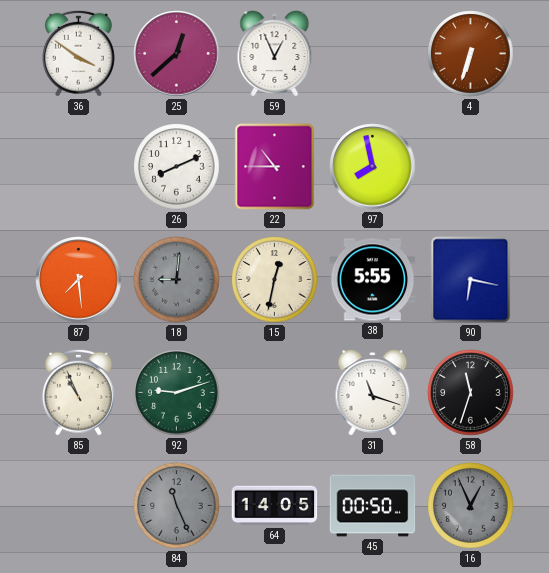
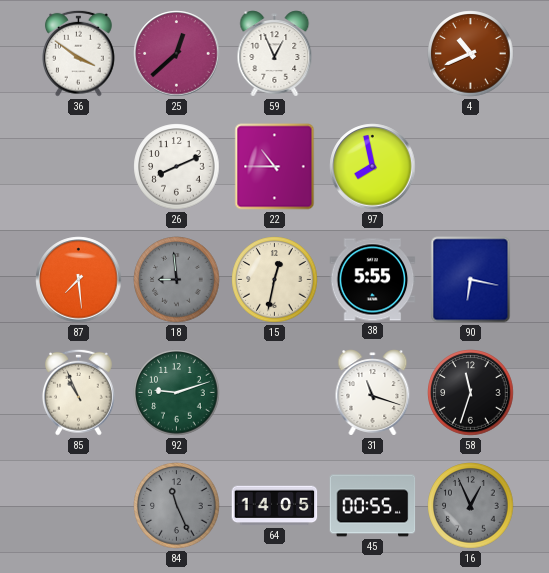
4: 6:33 -> 10:41
18: 9:01 -> 8:59
45: 00:50 -> 00:55
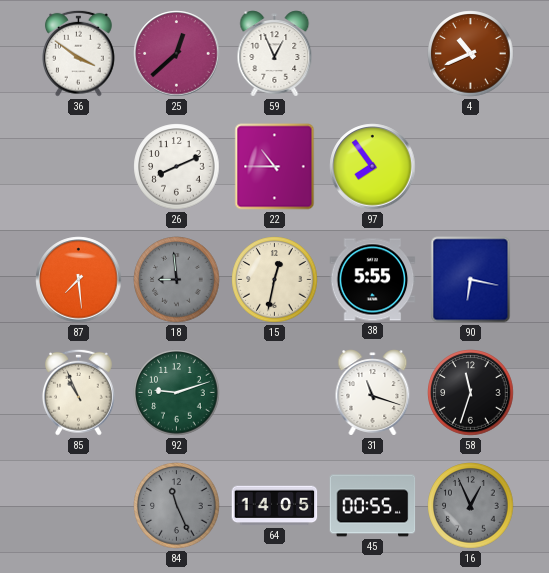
97: 7:58 -> 7:54
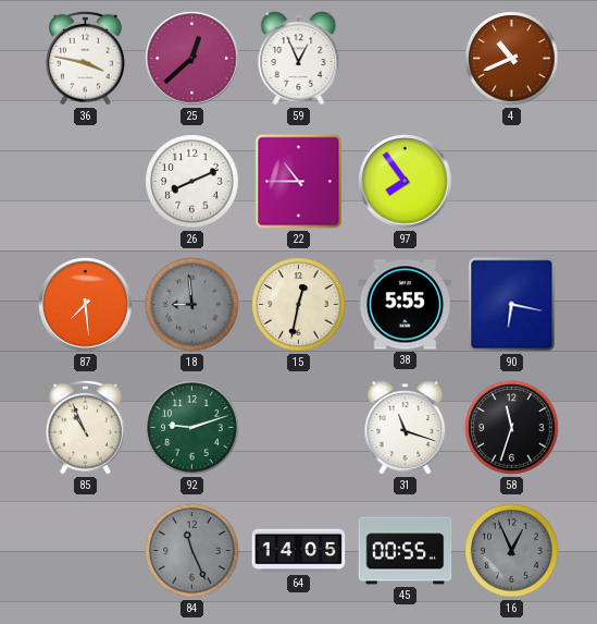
36: 3:51 -> 3:47
